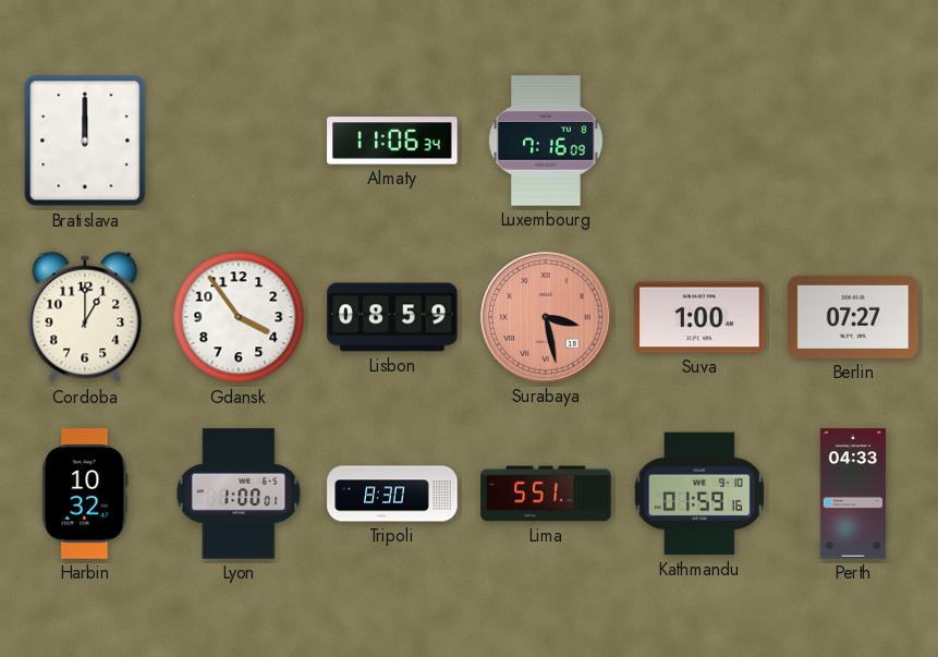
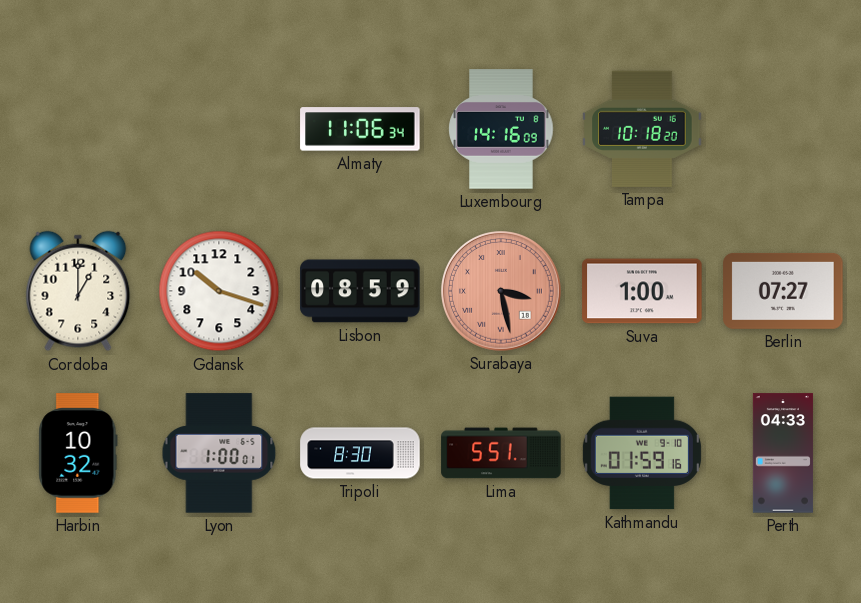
Bratislava: 12:00 -> none
Luxembourg: 7:16 -> 14:16
Tampa: none -> 10:18
Gdansk: 3:54 -> 10:18
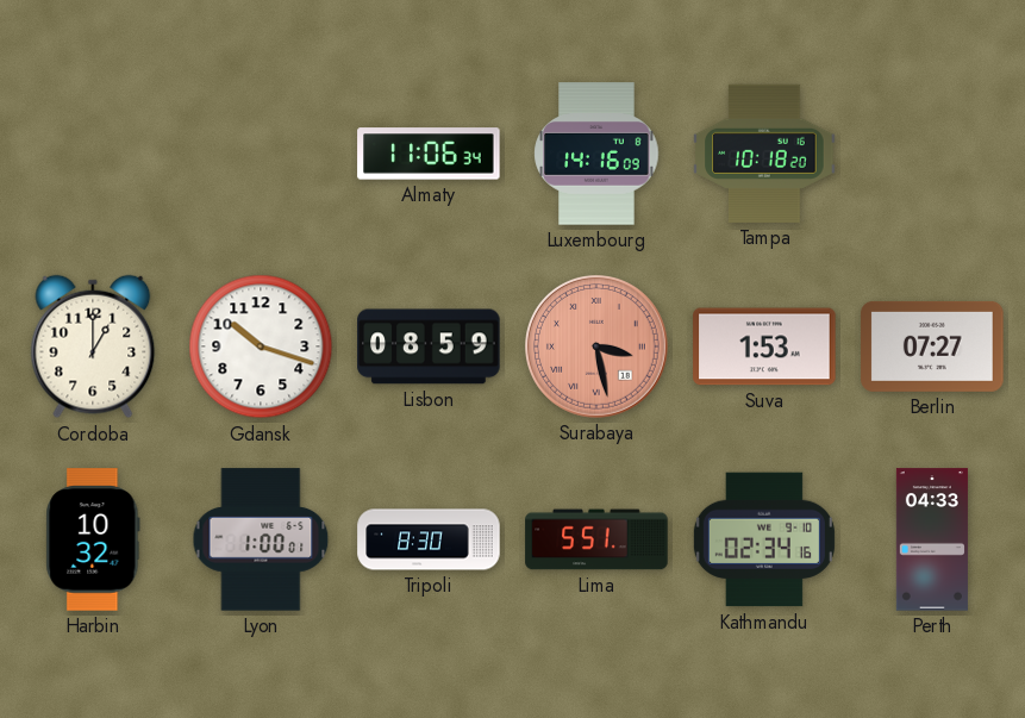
Suva: 1:00 -> 1:53
Kathmandu: 01:59 -> 02:34
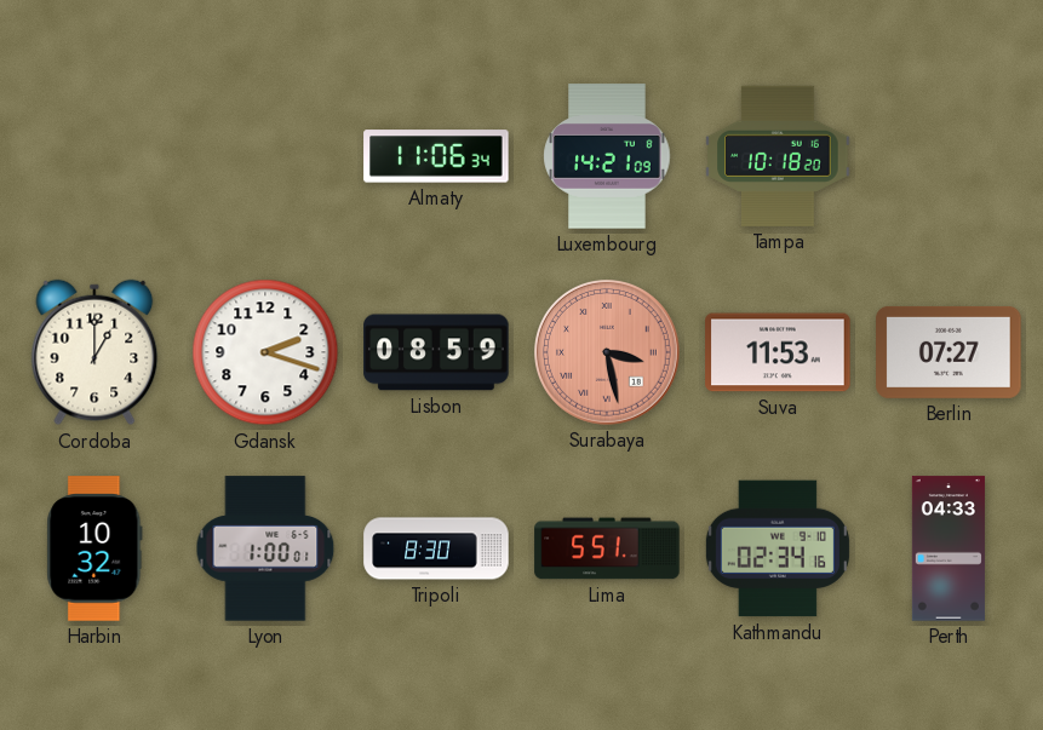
Luxembourg: 14:16 -> 14:21
Gdansk: 10:18 -> 2:18
Suva: 1:53 -> 11:53
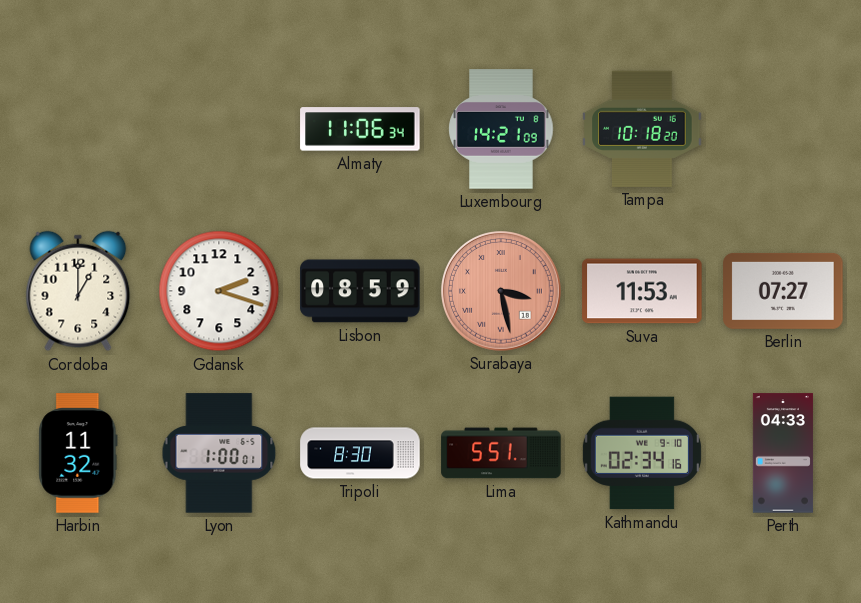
Harbin: 10:32 -> 11:32
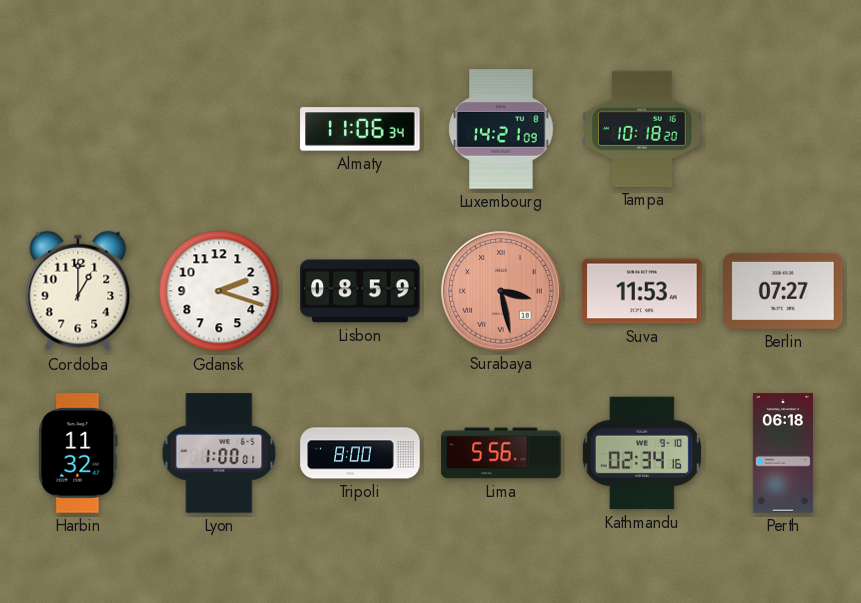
Tripoli: 8:30 -> 8:00
Lima: 5:51 -> 5:56
Perth: 04:33 -> 06:18
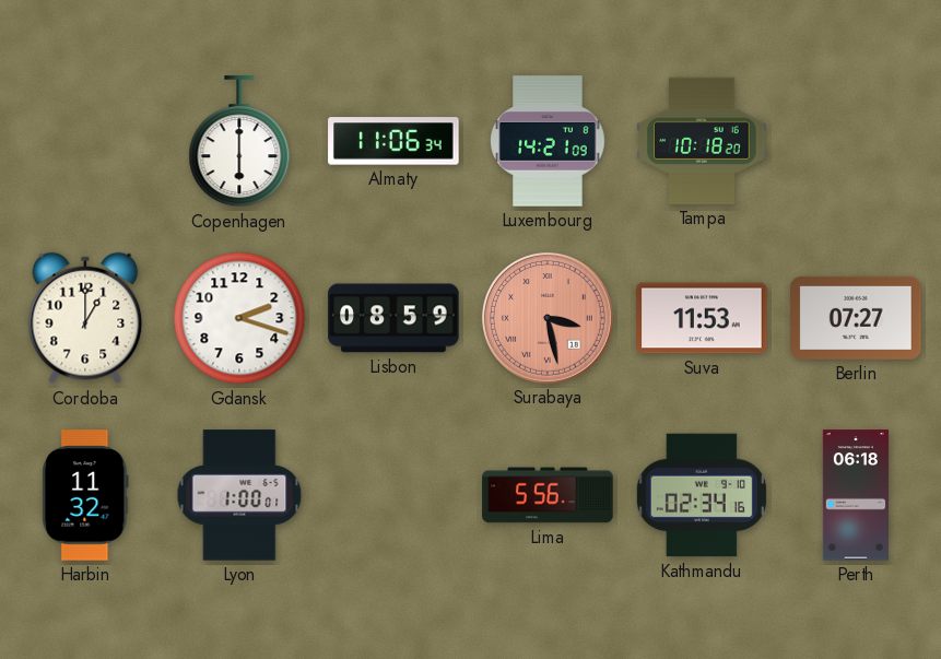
Copenhagen: none -> 6:00
Tripoli: 8:00 -> none
